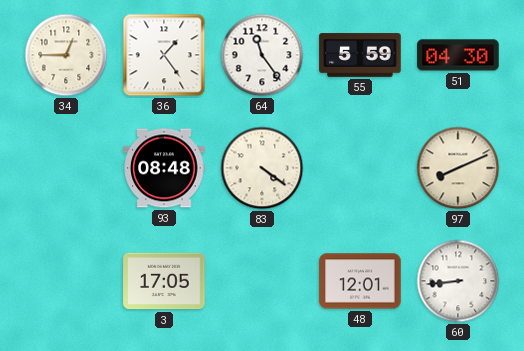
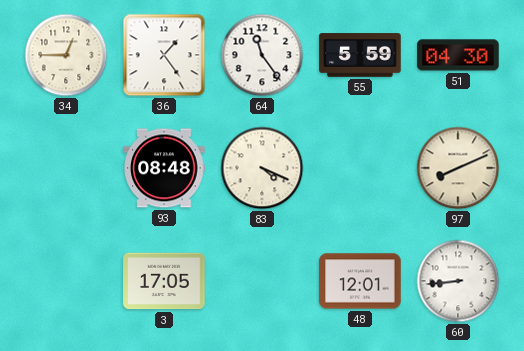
83: 4:21 -> 4:19
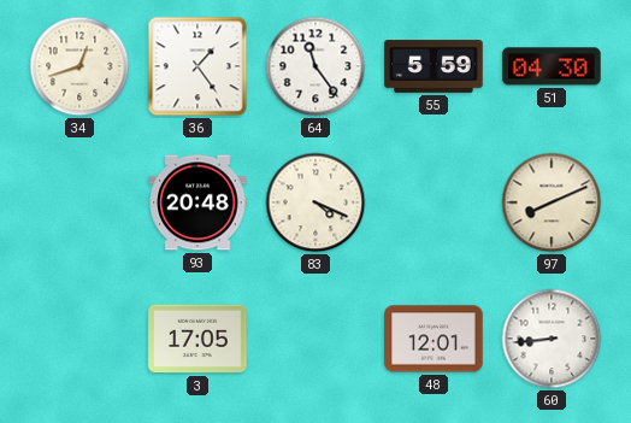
34: 12:45 -> 12:42
93: 08:48 -> 20:48
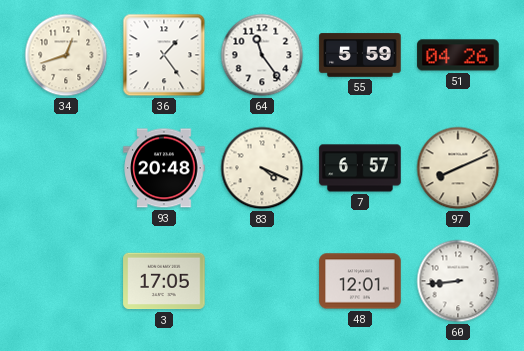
51: 04:30 -> 04:26
7: none -> 6:57
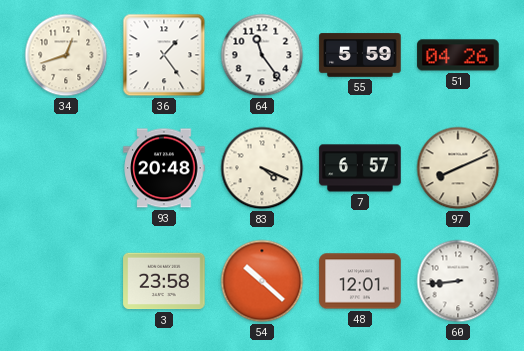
3: 17:05 -> 23:58
54: none -> 10:22
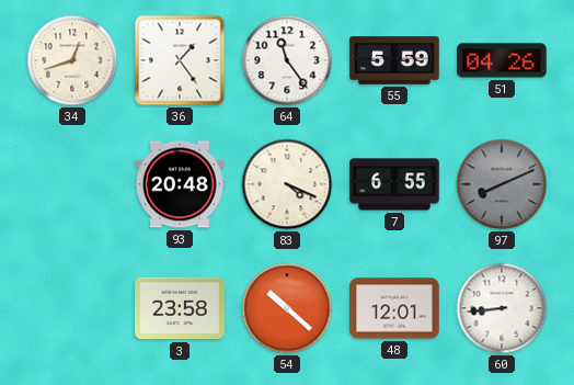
7: 6:57 -> 6:55
97 dial: cream -> grey
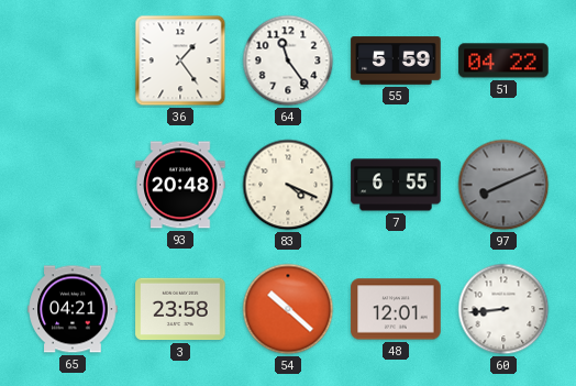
34: 12:42 -> none
51: 04:26 -> 04:22
65: none -> 04:21
